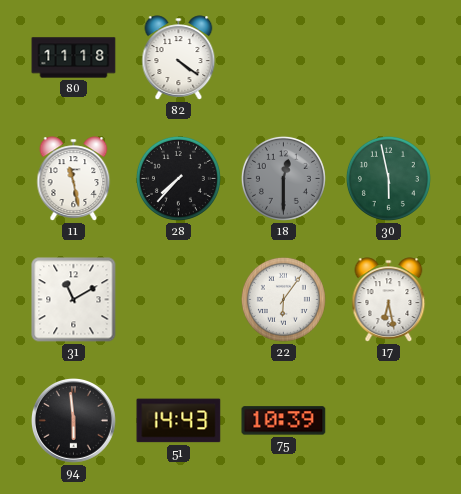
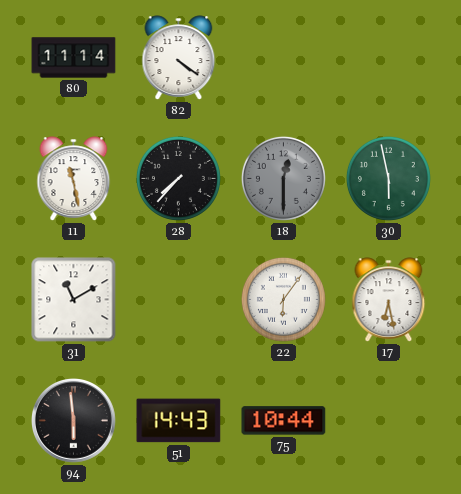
80: 11:18 -> 11:14
75: 10:39 -> 10:44
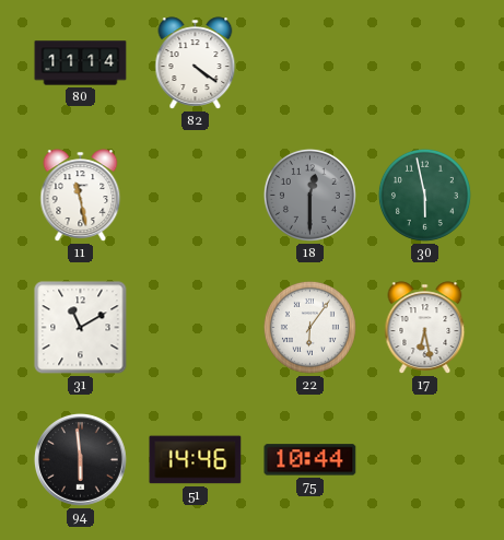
28: 7:37 -> none
51: 14:43 -> 14:46
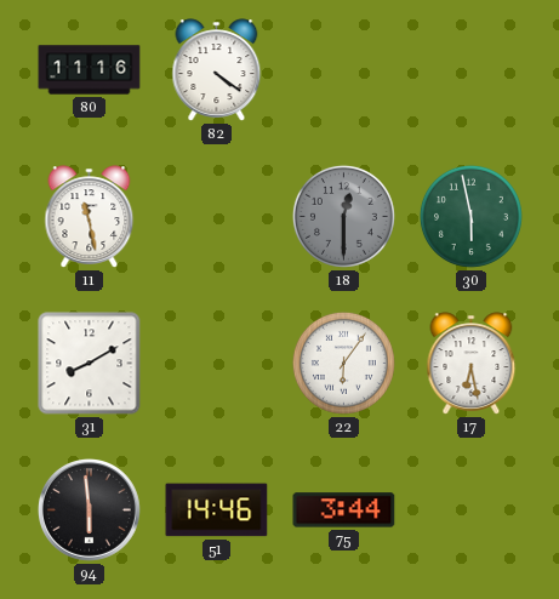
80: 11:14 -> 11:16
31: 11:10 -> 8:10
75: 10:44 -> 3:44
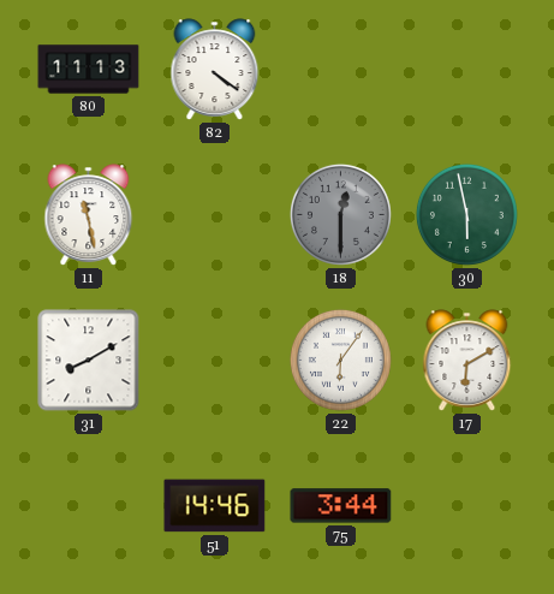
80: 11:16 -> 11:13
17: 6:28 -> 6:10
94: 5:59 -> none
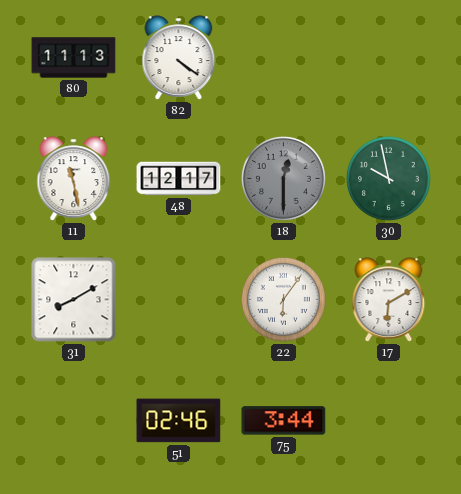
48: none -> 12:17
30: 5:58 -> 9:58
51: 14:46 -> 02:46
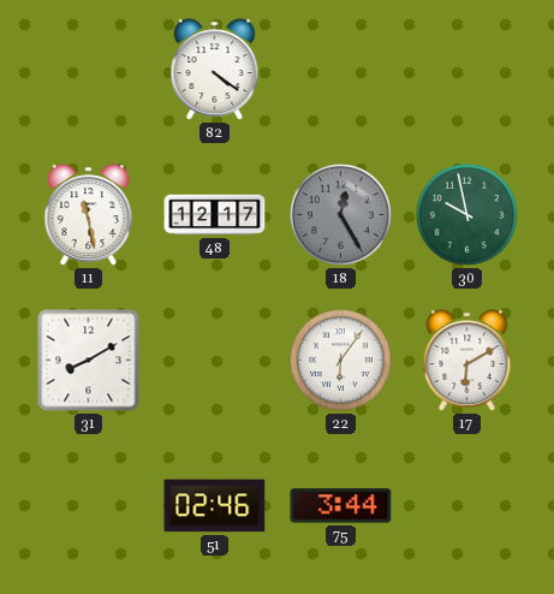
80: 11:13 -> none
18: 12:30 -> 12:25
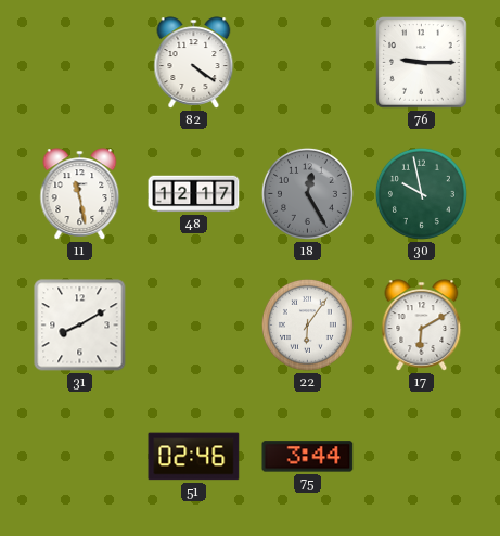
76: none -> 9:15
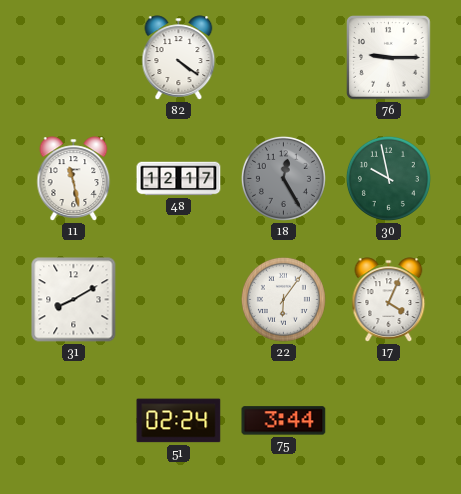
17: 6:10 -> 4:04
51: 02:46 -> 02:24
